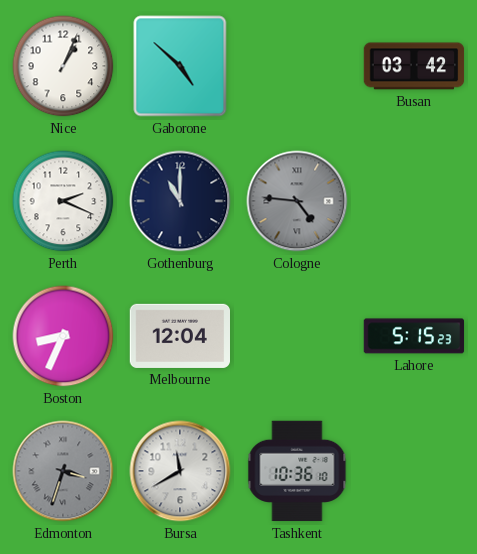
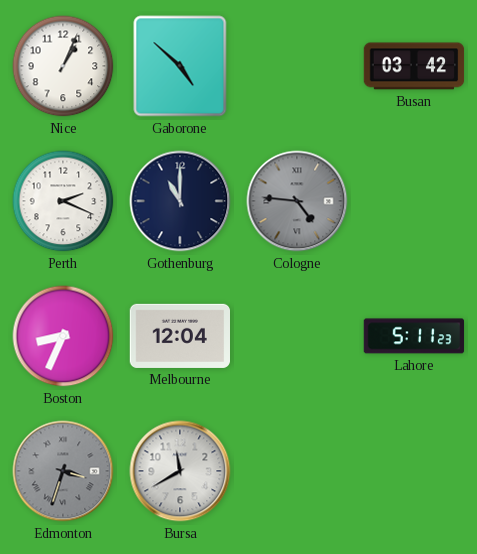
Lahore: 5:15 -> 5:11
Tashkent: 10:36 -> none
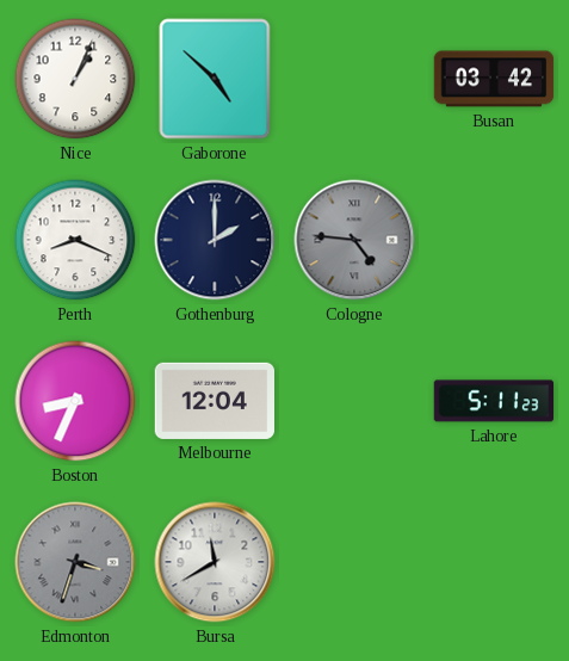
Perth: 2:19 -> 8:19
Gothenburg: 11:00 -> 2:00
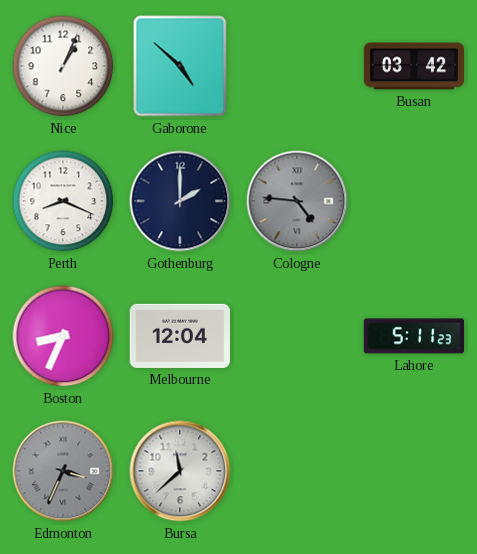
Edmonton: 3:33 -> 3:34
Bursa: 11:40 -> 11:38
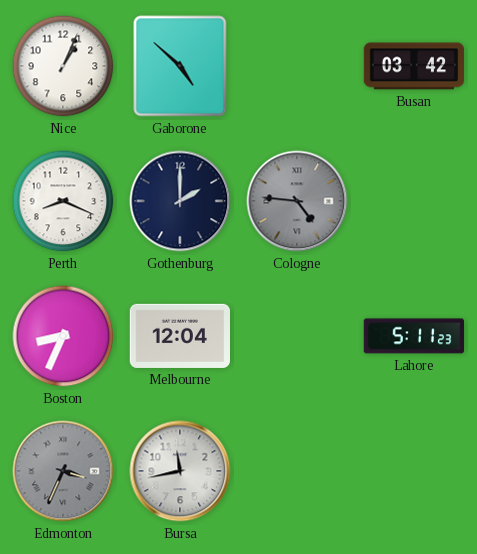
Bursa: 11:38 -> 11:43
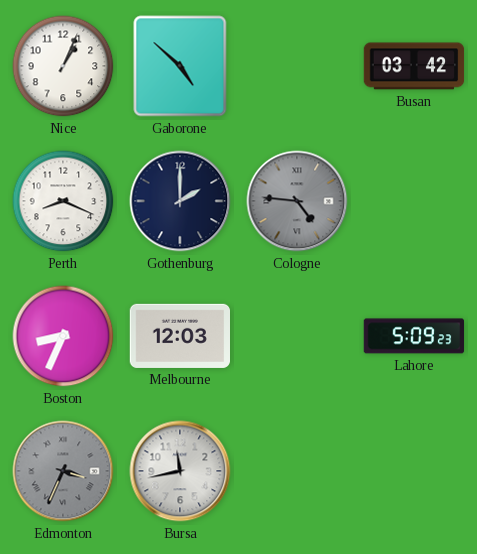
Melbourne: 12:04 -> 12:03
Lahore: 5:11 -> 5:09
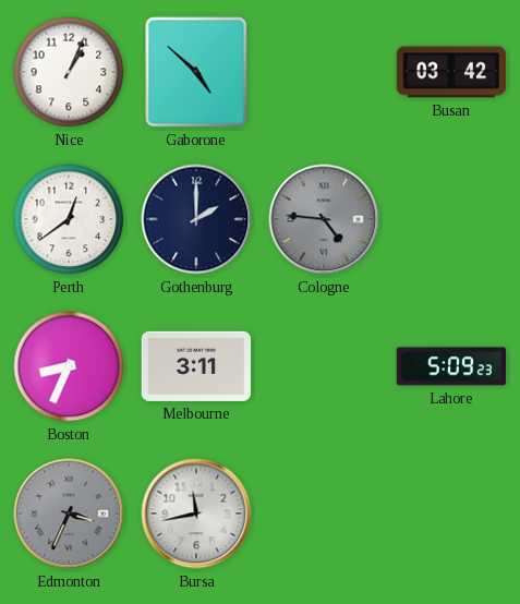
Perth: 8:19 -> 12:39
Melbourne: 12:03 -> 3:11
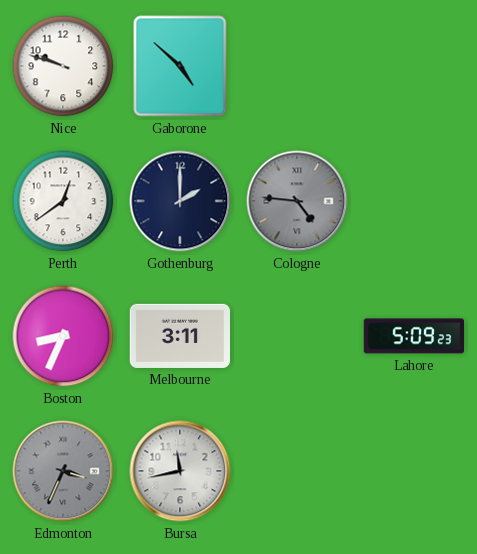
Nice: 1:04 -> 9:48
Busan: 03:42 -> none
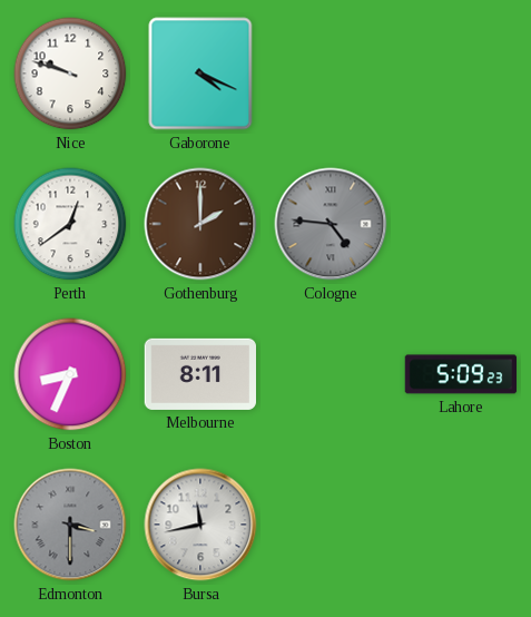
Gaborone: 4:52 -> 4:19
Gothenburg dial: navy -> brown
Melbourne: 3:11 -> 8:11
Edmonton: 3:34 -> 3:30
